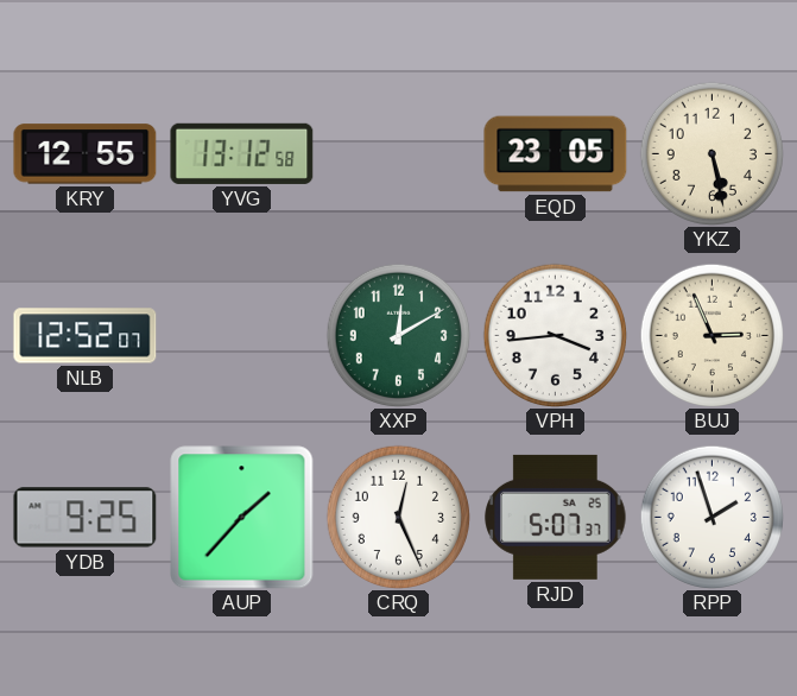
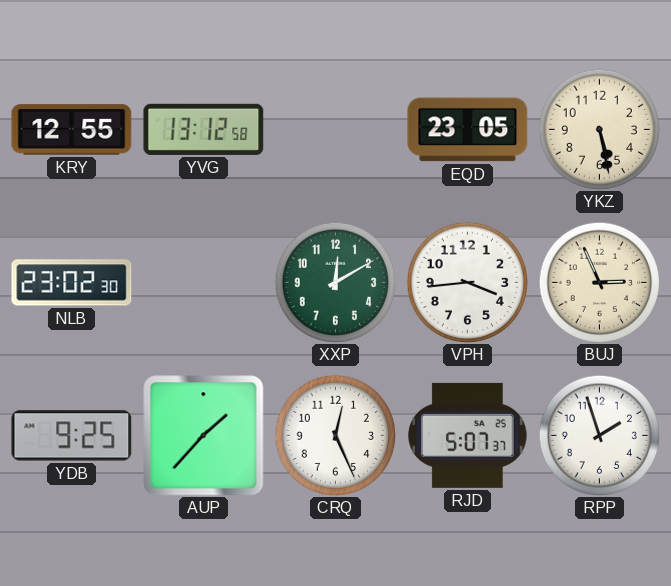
NLB: 12:52 -> 23:02
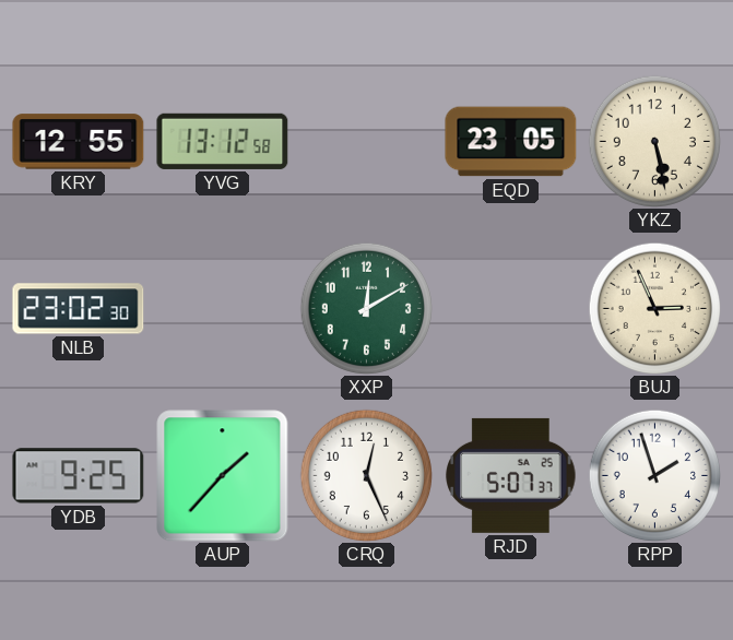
VPH: 3:44 -> none
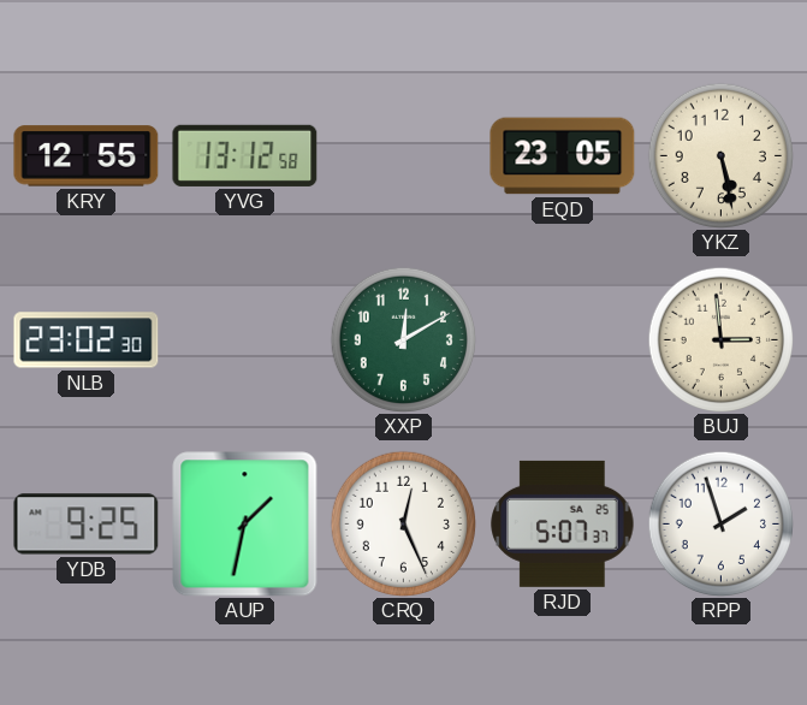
BUJ: 2:56 -> 2:59
AUP: 1:37 -> 1:32
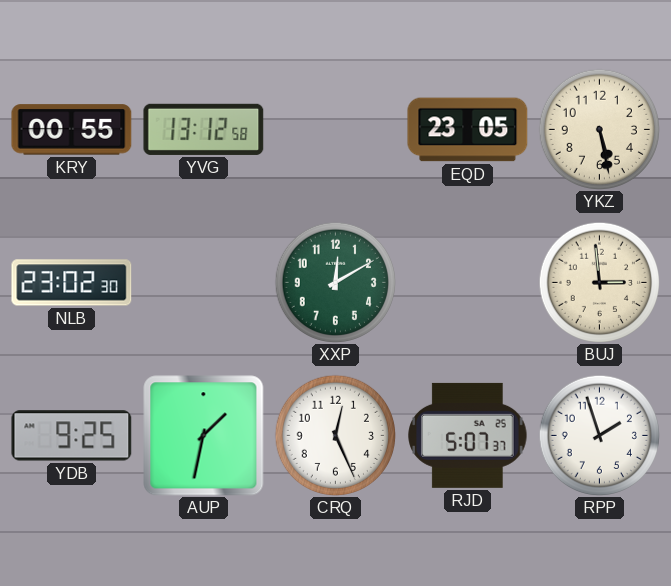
KRY: 12:55 -> 00:55
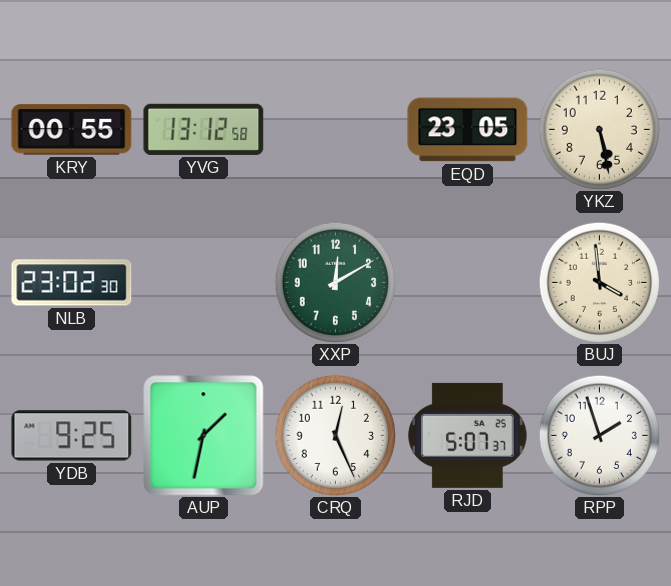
BUJ: 2:59 -> 3:59
